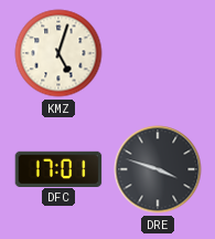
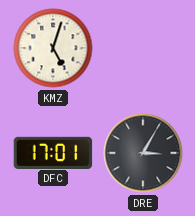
DRE: 3:48 -> 3:05
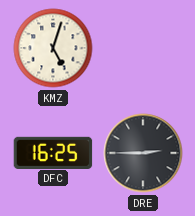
DFC: 17:01 -> 16:25
DRE: 3:05 -> 2:45
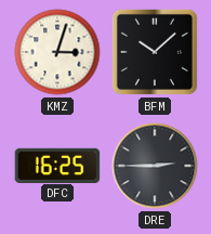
KMZ: 5:03 -> 3:03
BFM: none -> 10:08
